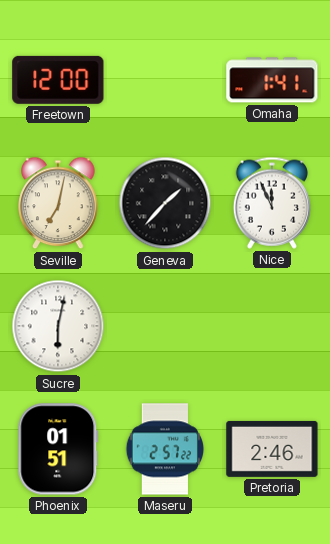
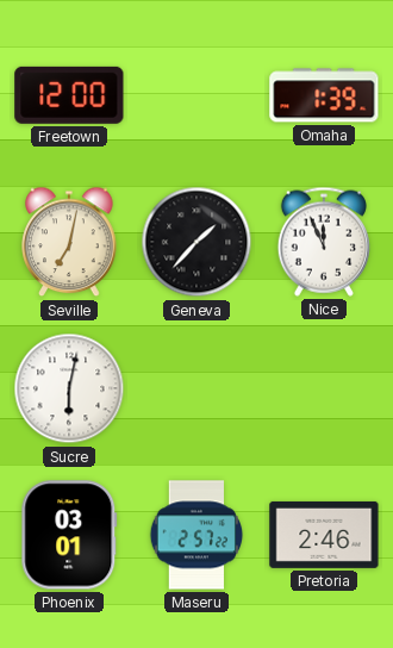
Omaha: 1:41 -> 1:39
Phoenix: 01:51 -> 03:01
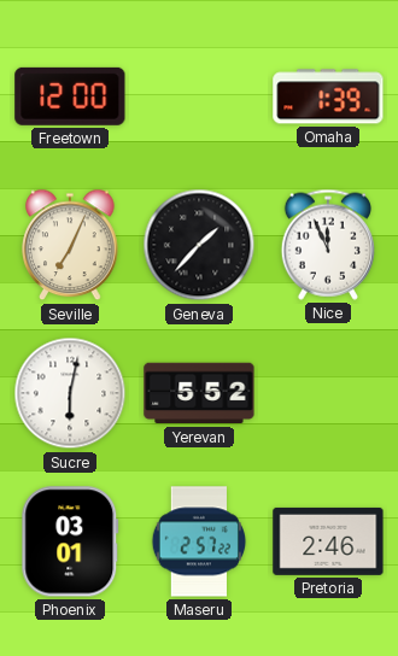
Seville: 7:02 -> 7:04
Yerevan: none -> 5:52
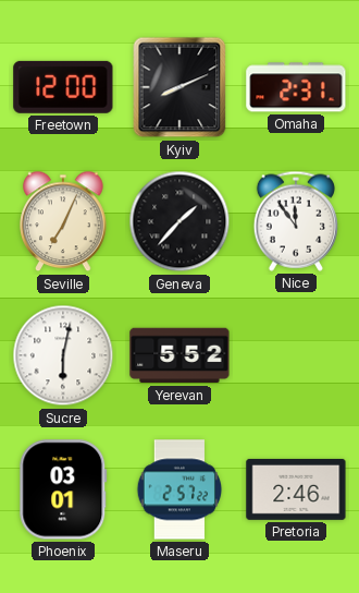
Kyiv: none -> 8:11
Omaha: 1:39 -> 2:31
Nice: 11:56 -> 11:54
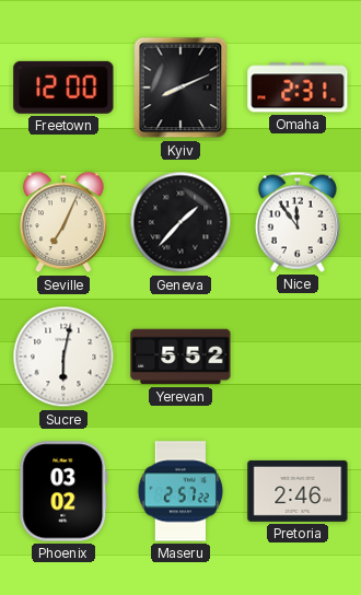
Phoenix: 03:01 -> 03:02
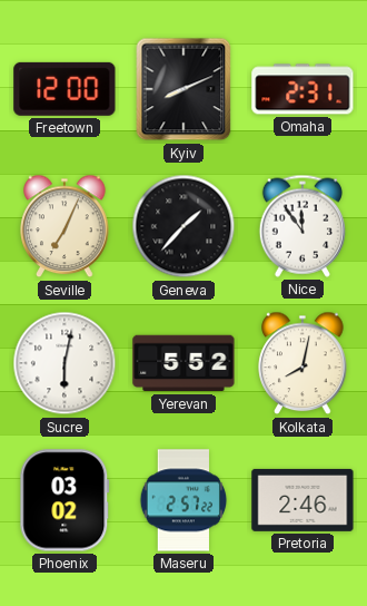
Kolkata: none -> 8:02
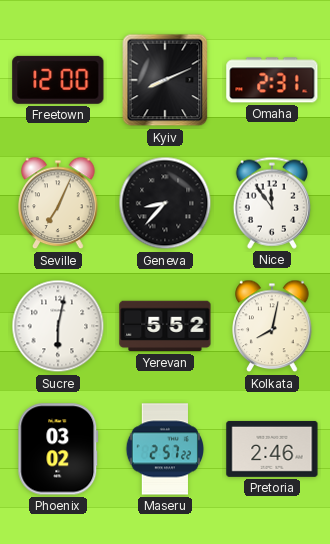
Geneva: 1:37 -> 8:37
